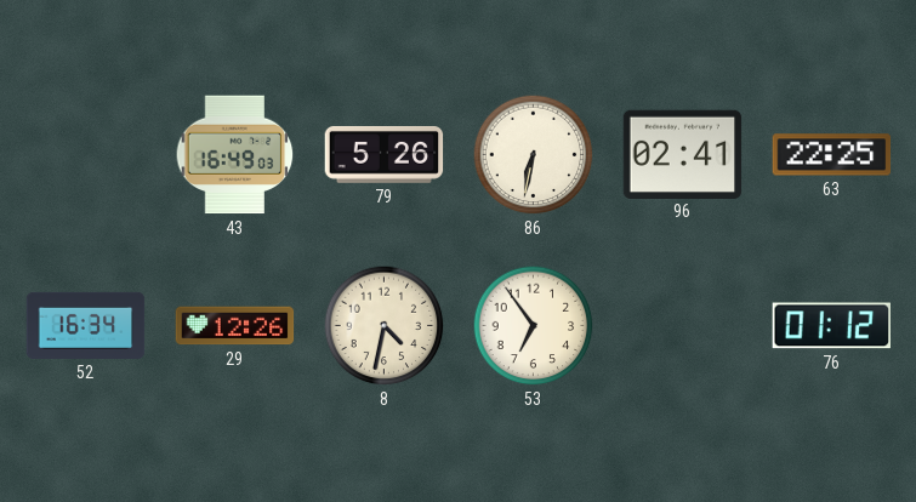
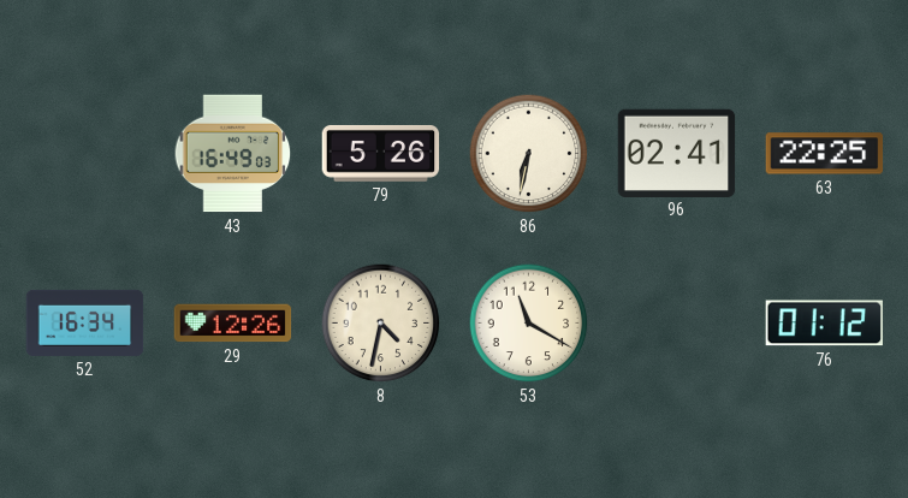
53: 6:54 -> 11:20
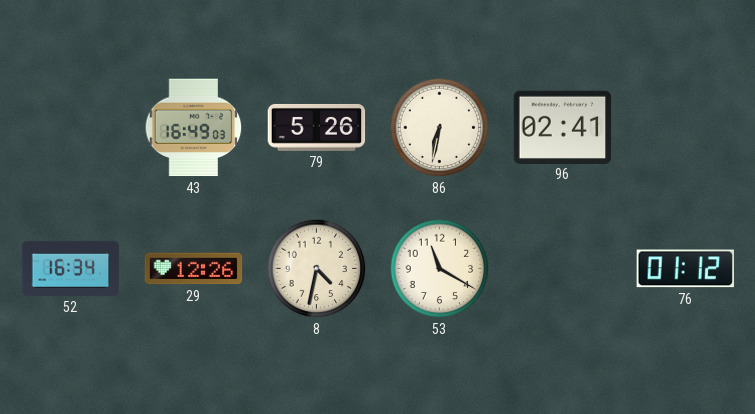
63: 22:25 -> none
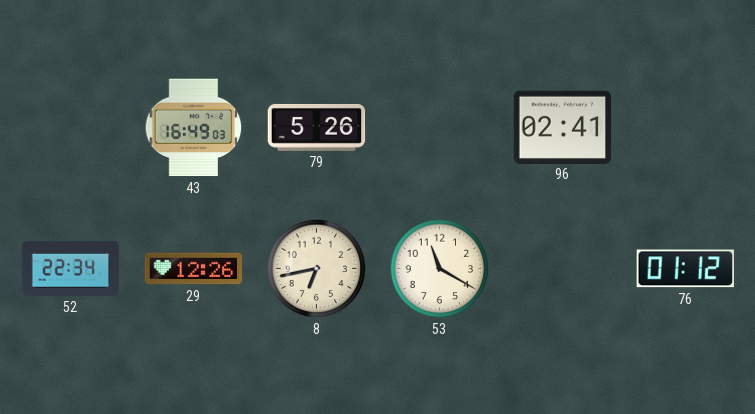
86: 6:32 -> none
52: 16:34 -> 22:34
8: 4:32 -> 6:43
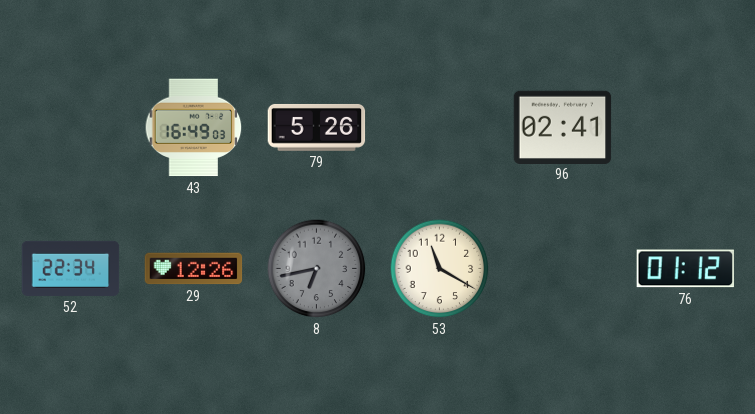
8 dial: cream -> grey
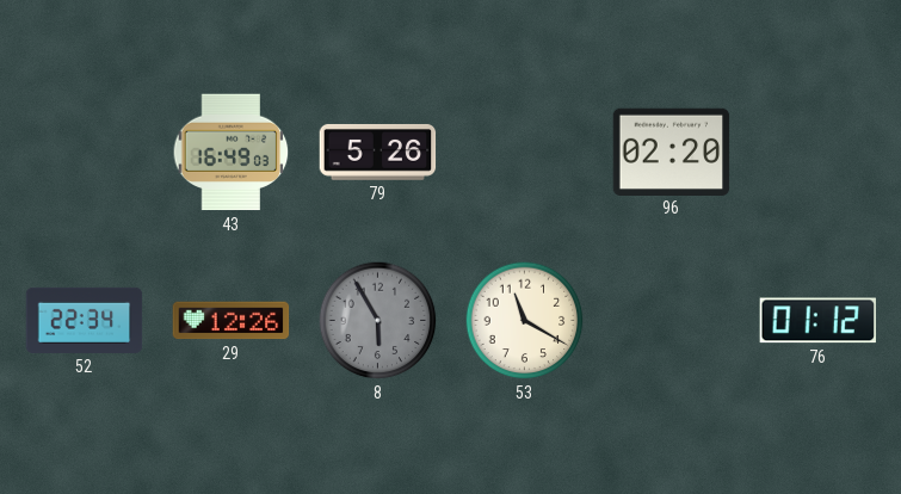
96: 02:41 -> 02:20
8: 6:43 -> 5:55
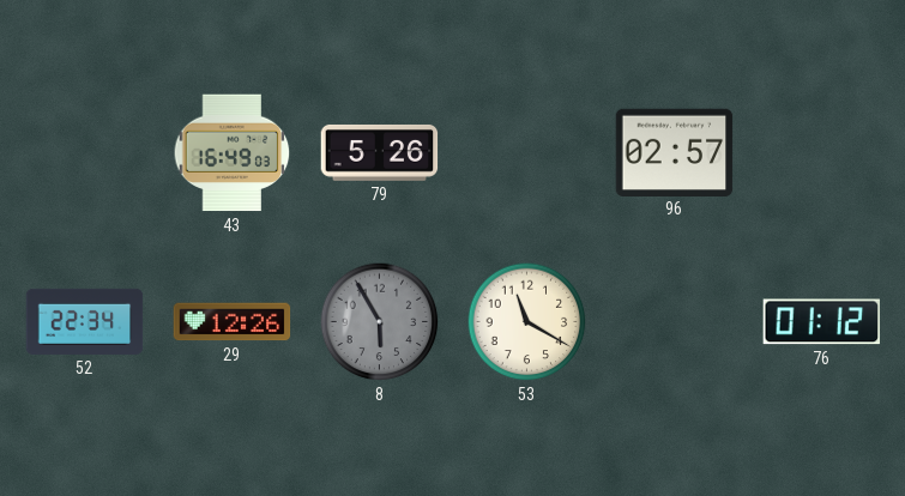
96: 02:20 -> 02:57
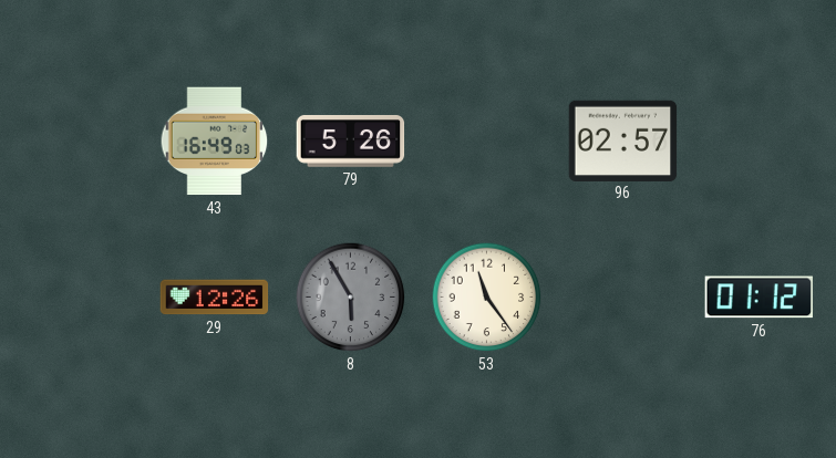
52: 22:34 -> none
53: 11:20 -> 11:24
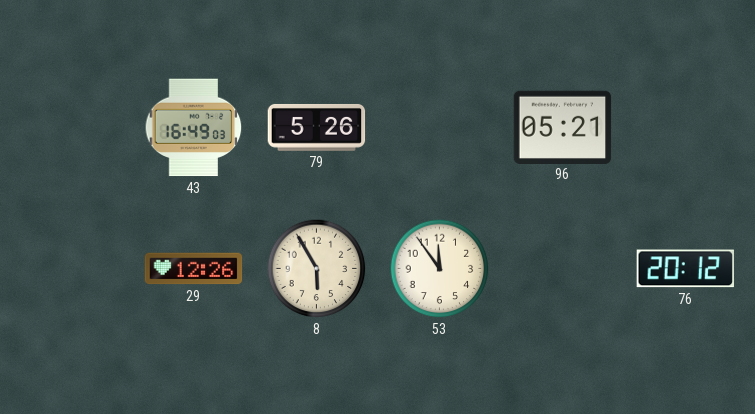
96: 02:57 -> 05:21
8 dial: grey -> cream
53: 11:24 -> 11:54
76: 01:12 -> 20:12
